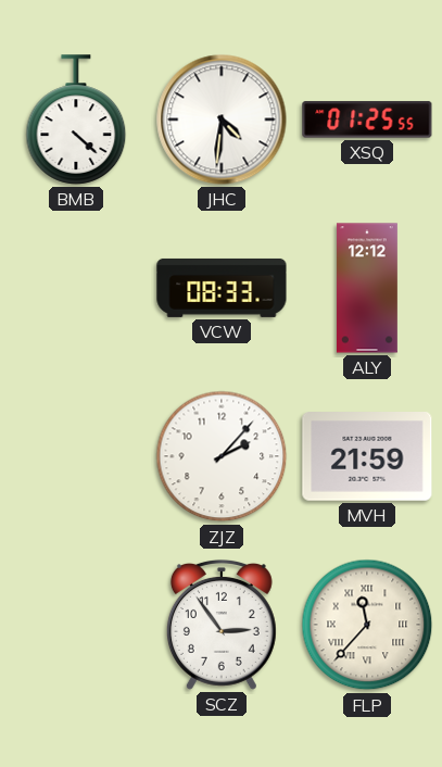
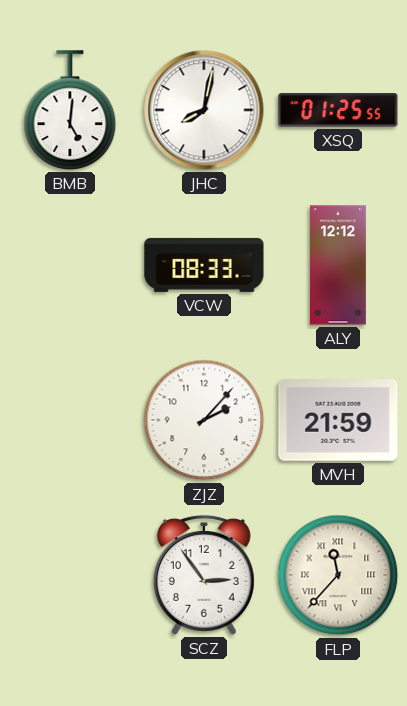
BMB: 4:22 -> 5:01
JHC: 4:31 -> 8:02
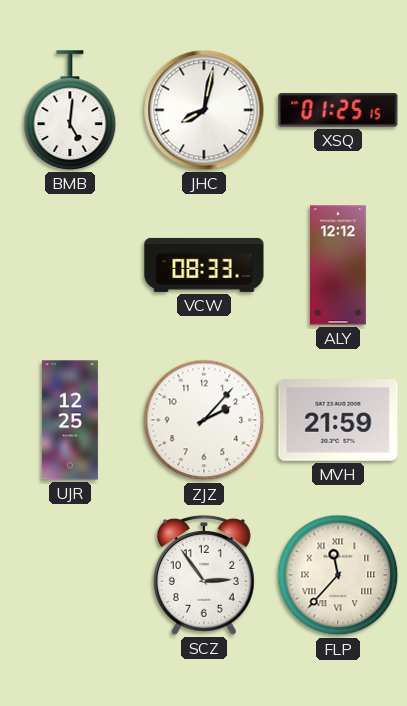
XSQ: 01:25:55 -> 01:25:15
UJR: none -> 12:25
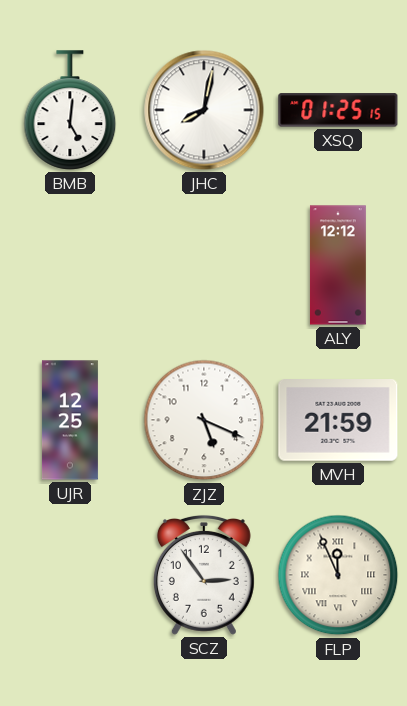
VCW: 08:33 -> none
ZJZ: 2:07 -> 5:19
FLP: 11:37 -> 11:56
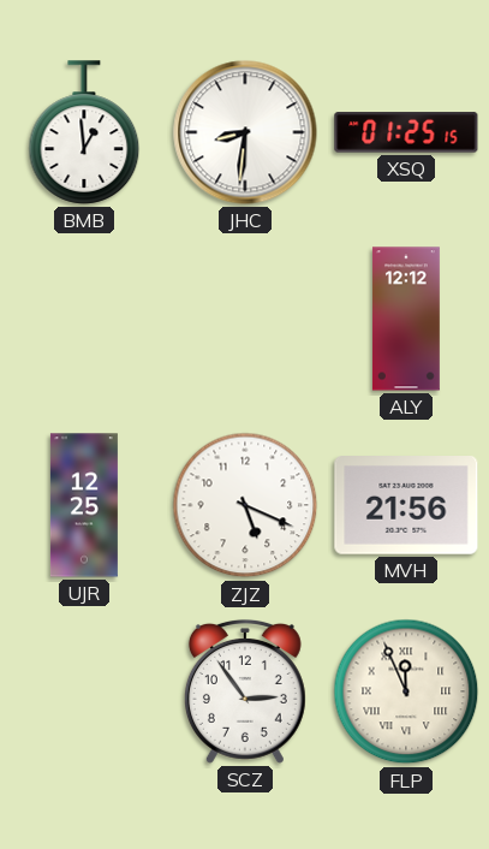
BMB: 5:01 -> 12:59
JHC: 8:02 -> 8:31
MVH: 21:59 -> 21:56
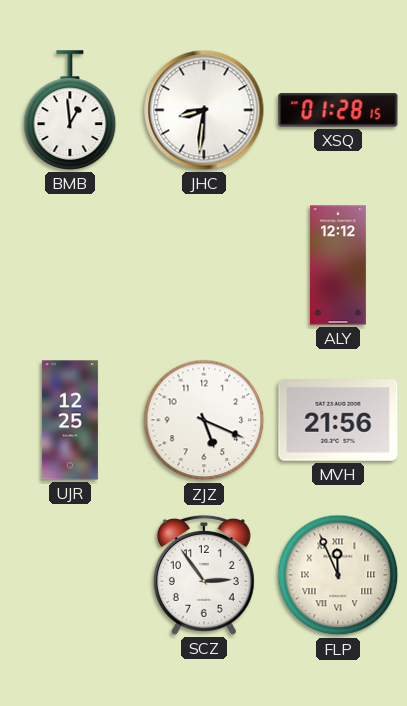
XSQ: 01:25 -> 01:28
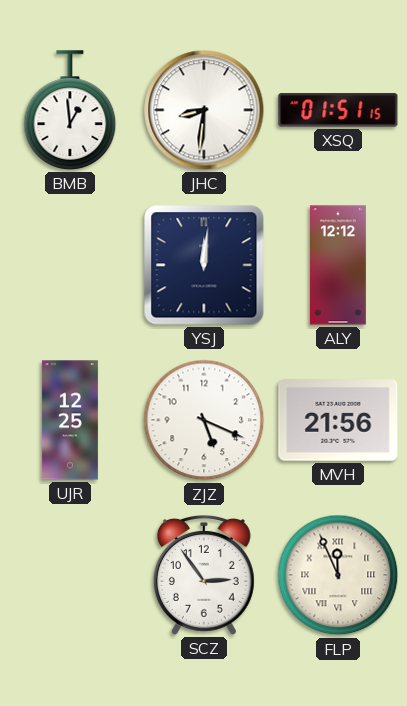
XSQ: 01:28 -> 01:51
YSJ: none -> 12:01
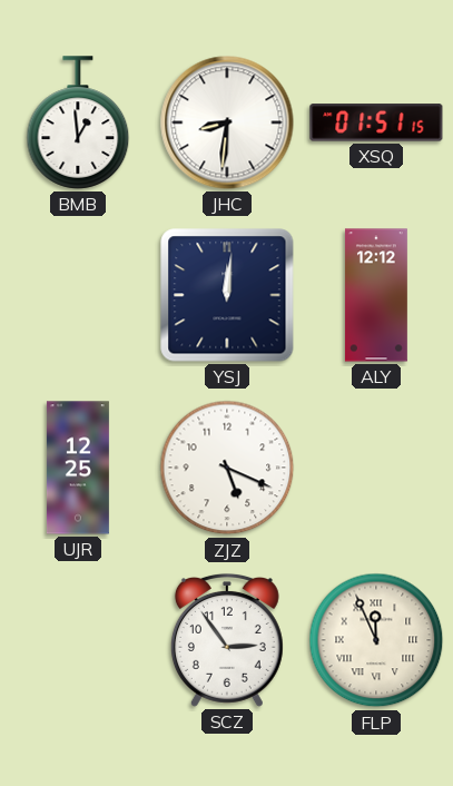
MVH: 21:56 -> none
